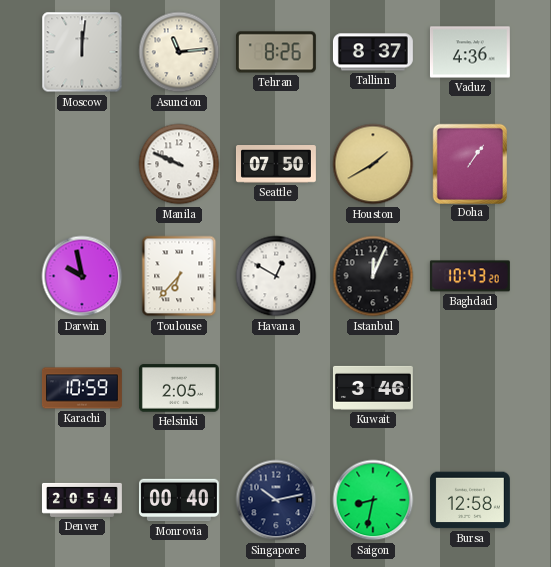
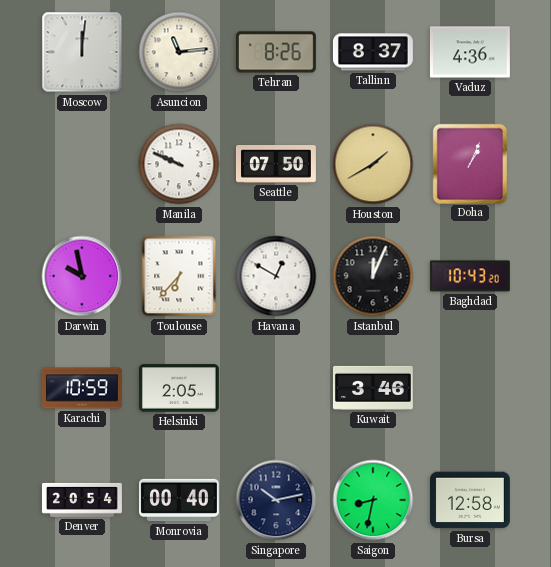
Doha: 1:06 -> 1:04
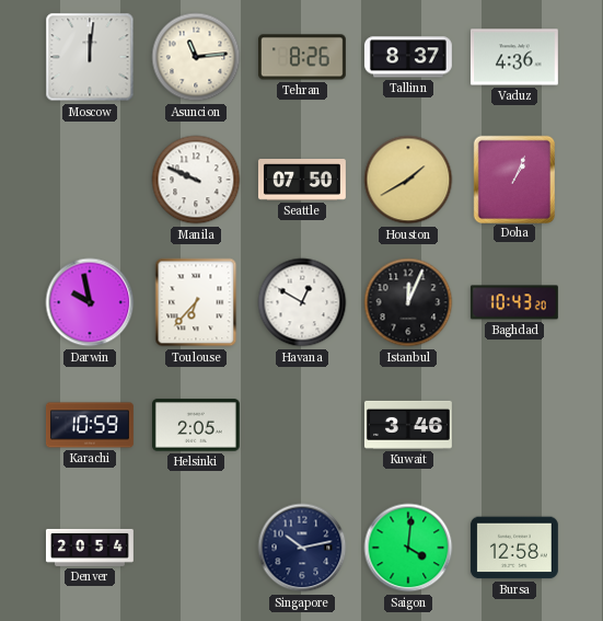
Monrovia: 00:40 -> none
Saigon: 8:32 -> 4:01
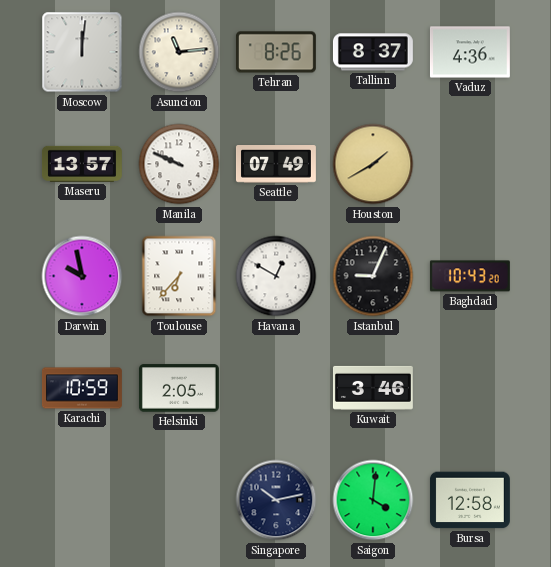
Maseru: none -> 13:57
Seattle: 07:50 -> 07:49
Doha: 1:04 -> none
Istanbul: 12:04 -> 9:04
Denver: 20:54 -> none
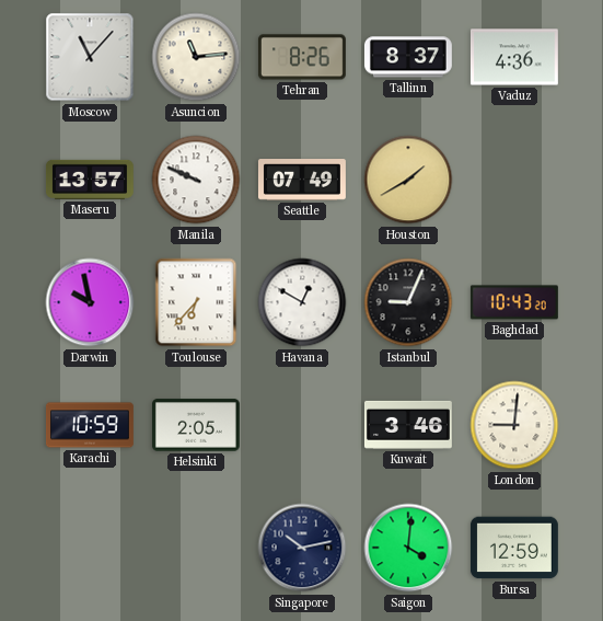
Moscow: 12:01 -> 11:07
London: none -> 9:01
Bursa: 12:58 -> 12:59
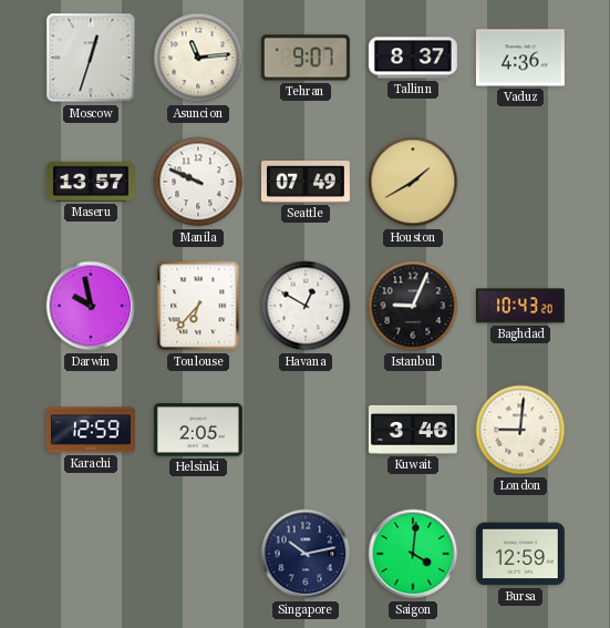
Moscow: 11:07 -> 12:33
Tehran: 8:26 -> 9:07
Karachi: 10:59 -> 12:59
